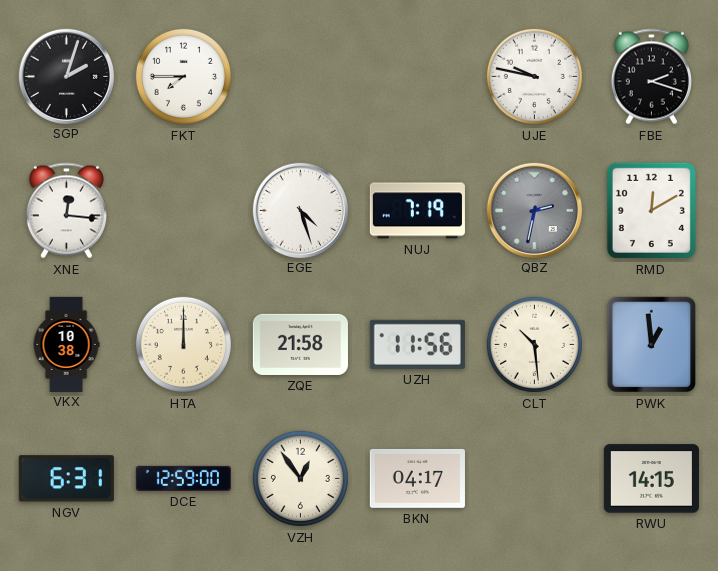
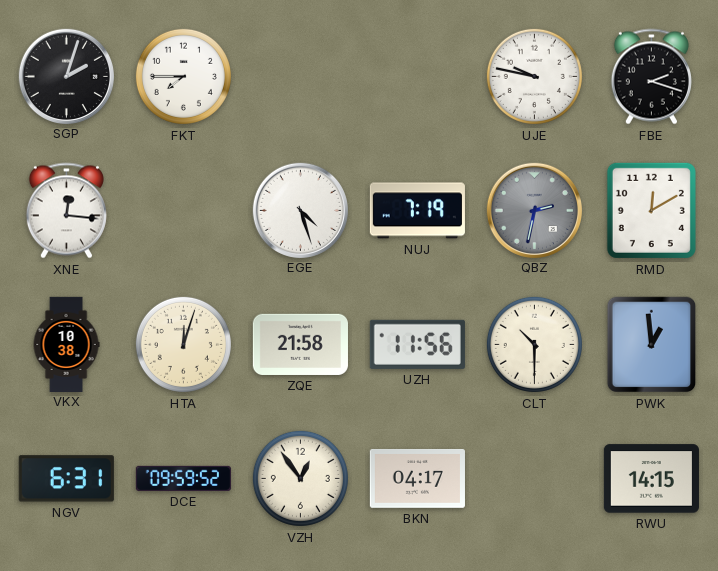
HTA: 12:00 -> 12:03
CLT: 10:29 -> 10:30
DCE: 12:59 -> 09:59
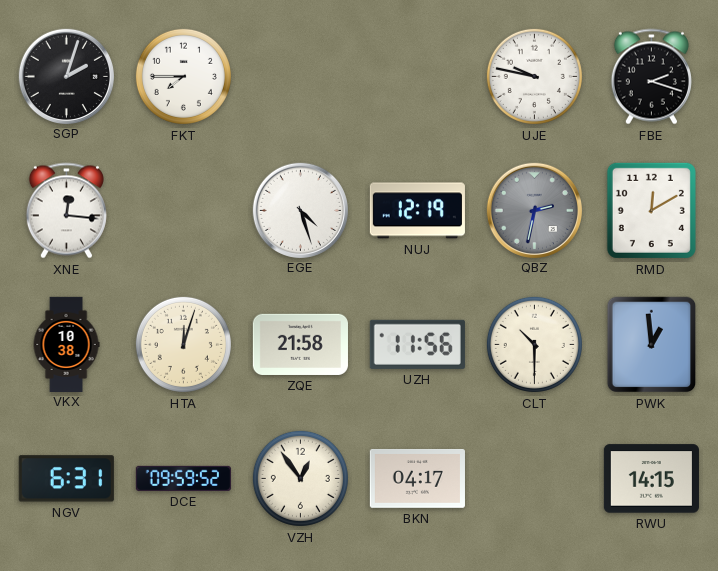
NUJ: 7:19 -> 12:19
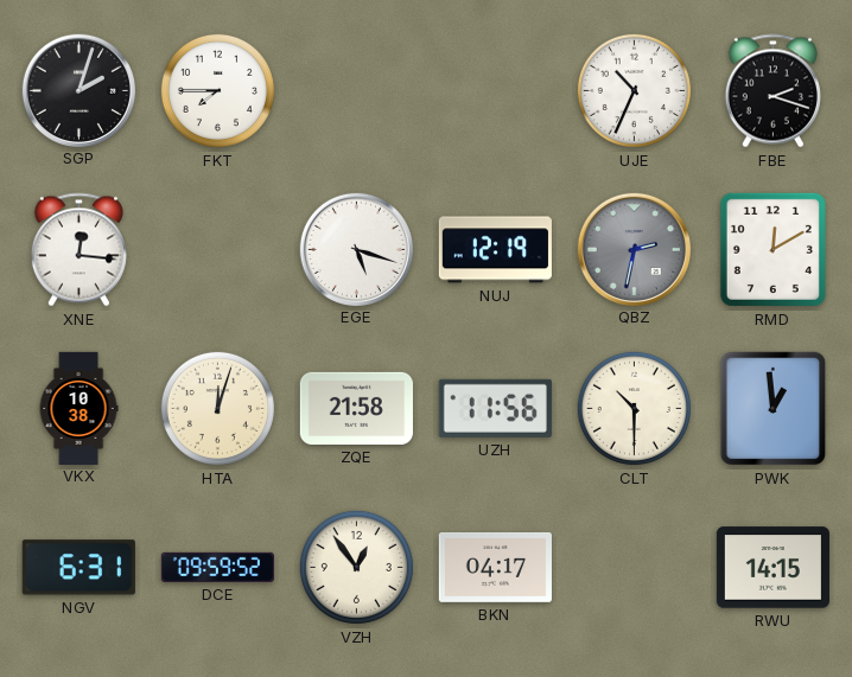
UJE: 9:47 -> 10:34
EGE: 4:27 -> 5:18
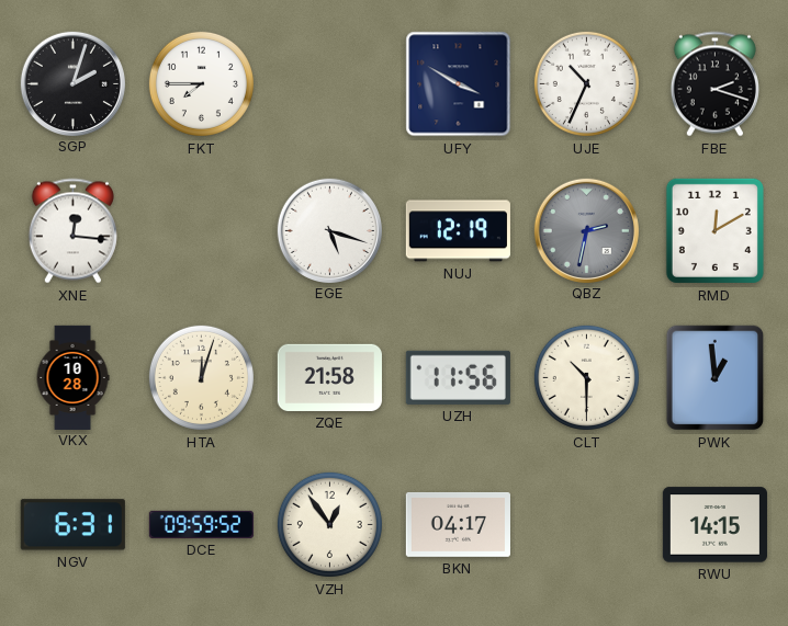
UFY: none -> 3:50
VKX: 10:38 -> 10:28
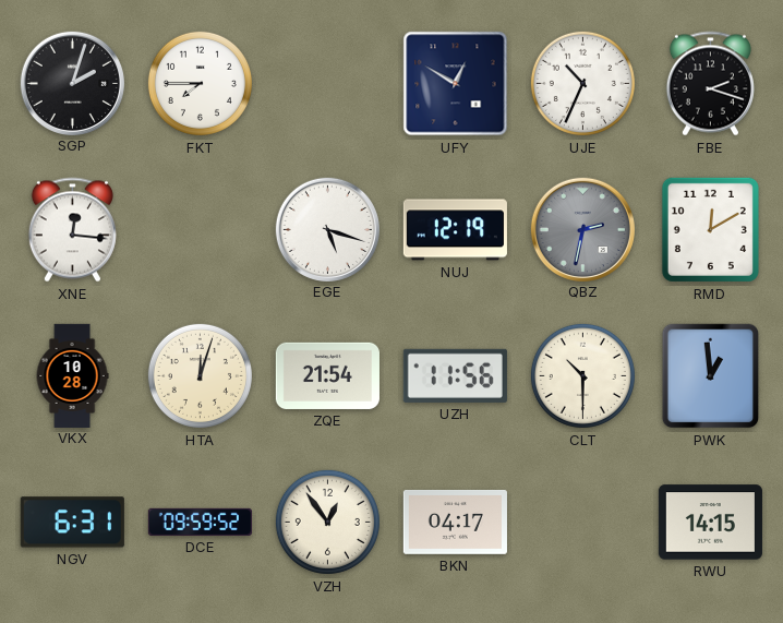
UFY: 3:50 -> 12:50
ZQE: 21:58 -> 21:54
